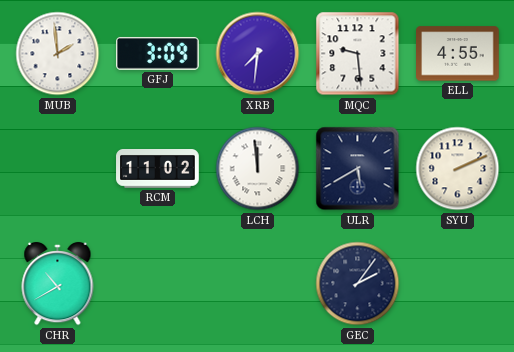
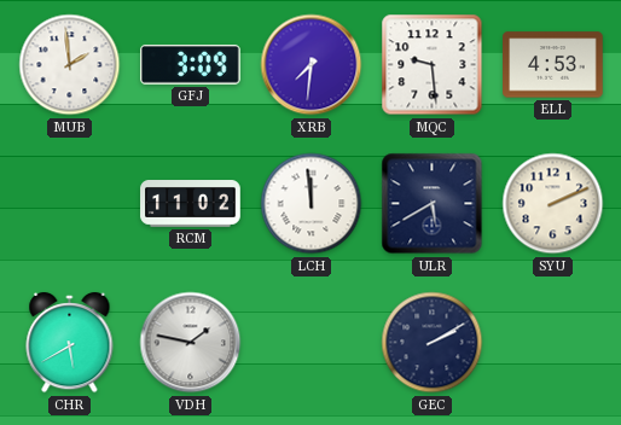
ELL: 4:55 -> 4:53
CHR: 10:40 -> 5:40
VDH: none -> 1:47
GEC: 2:06 -> 2:10
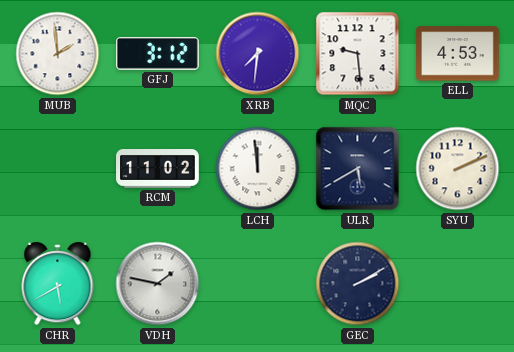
GFJ: 3:09 -> 3:12
